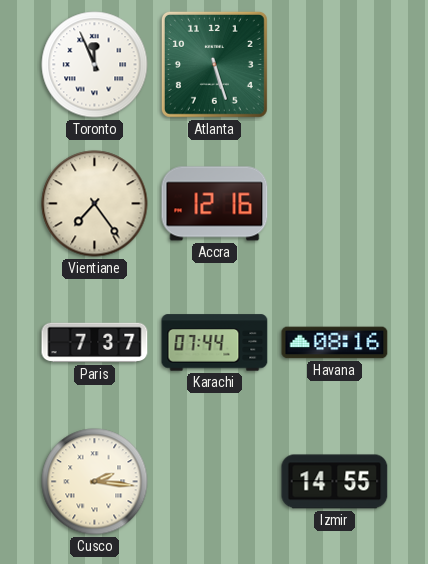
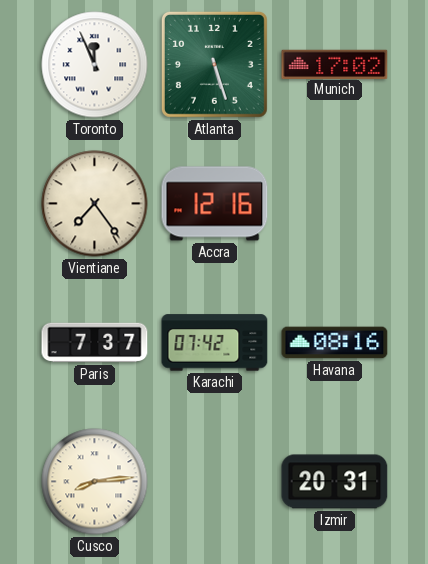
Munich: none -> 17:02
Karachi: 07:44 -> 07:42
Cusco: 2:16 -> 8:14
Izmir: 14:55 -> 20:31
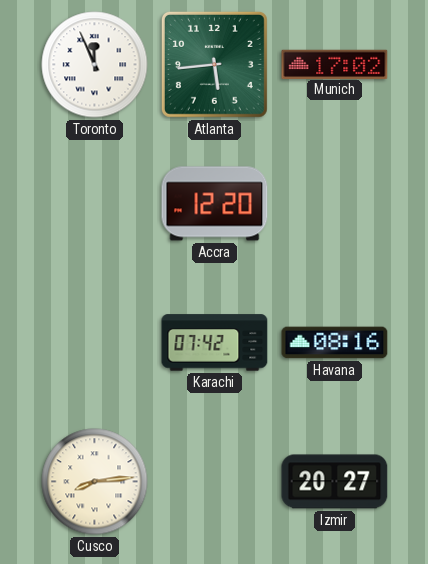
Atlanta: 5:27 -> 5:44
Vientiane: 7:24 -> none
Accra: 12:16 -> 12:20
Paris: 7:37 -> none
Izmir: 20:31 -> 20:27
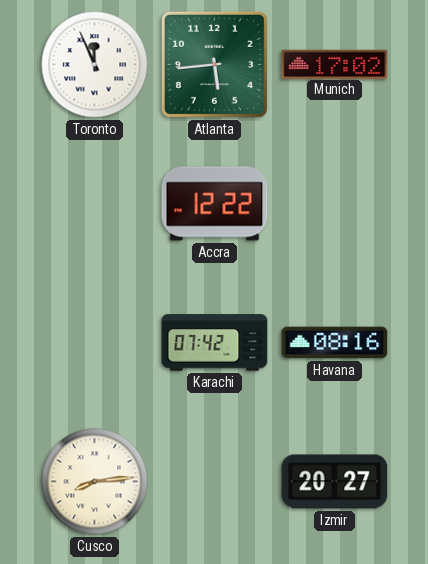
Accra: 12:20 -> 12:22
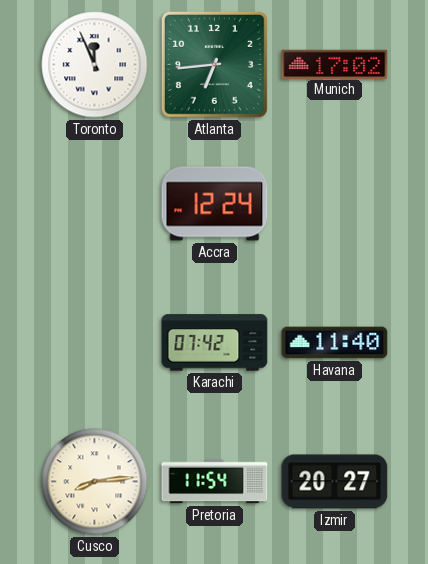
Atlanta: 5:44 -> 6:44
Accra: 12:22 -> 12:24
Havana: 08:16 -> 11:40
Pretoria: none -> 11:54
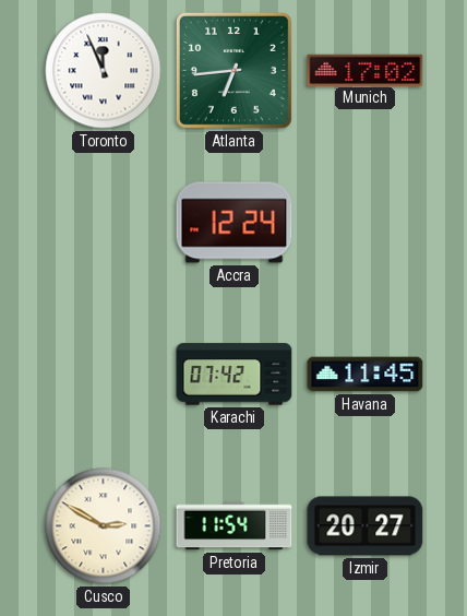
Havana: 11:40 -> 11:45
Cusco: 8:14 -> 2:50
